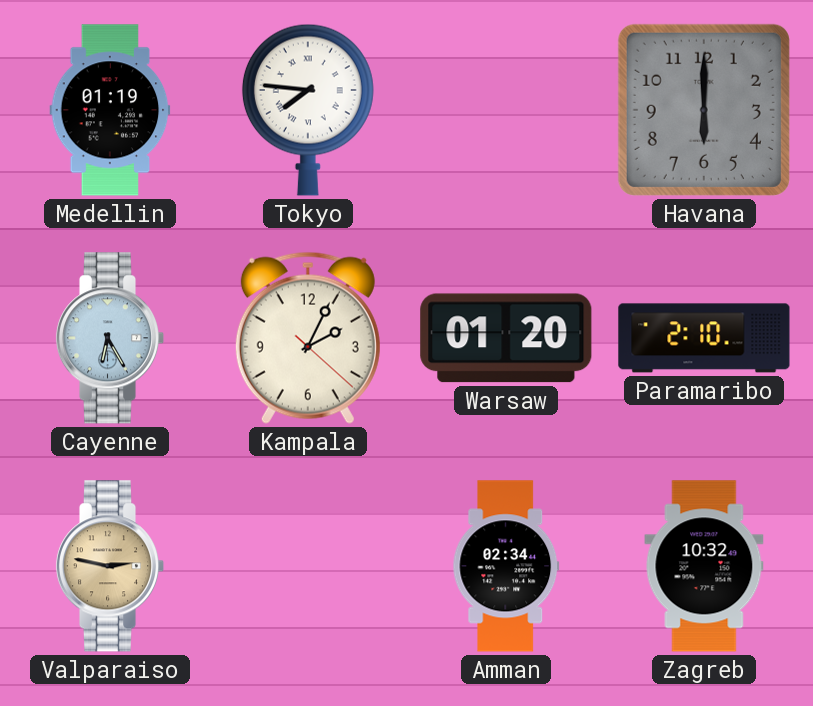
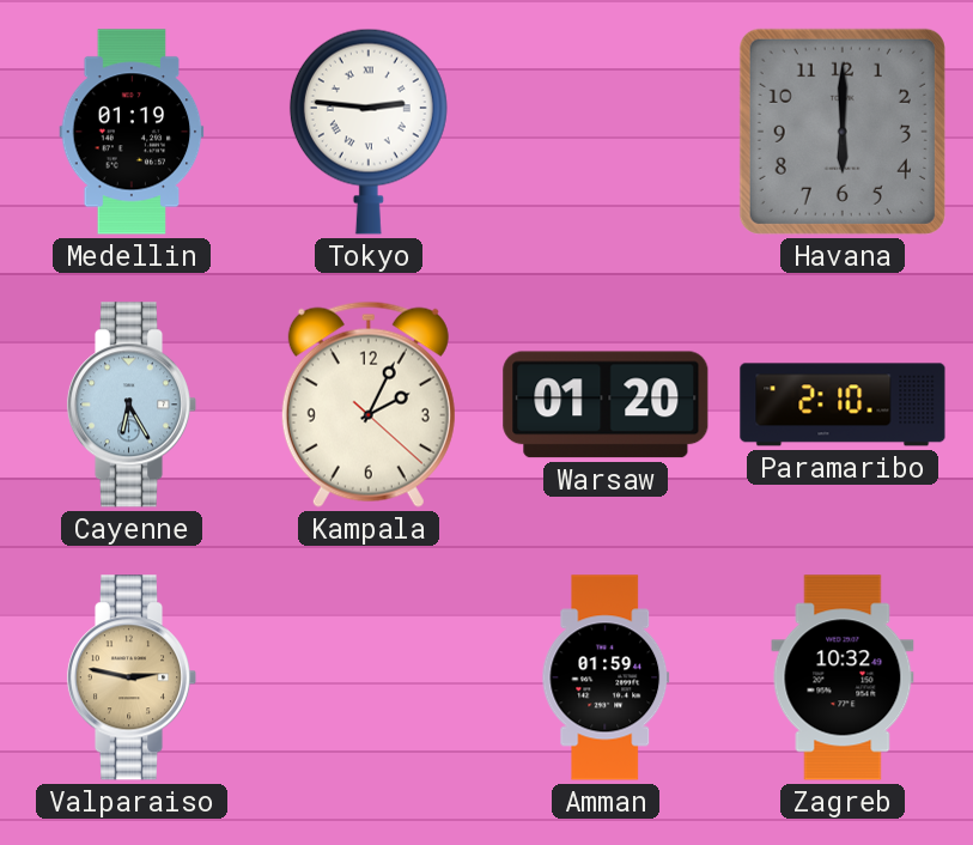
Tokyo: 7:46 -> 2:46
Amman: 02:34 -> 01:59
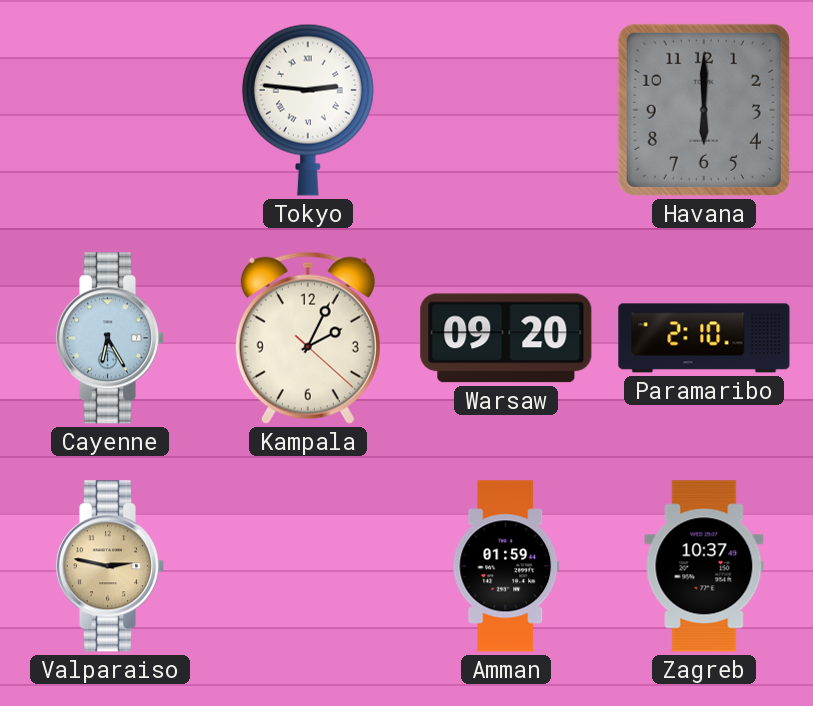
Medellin: 01:19 -> none
Warsaw: 01:20 -> 09:20
Zagreb: 10:32 -> 10:37
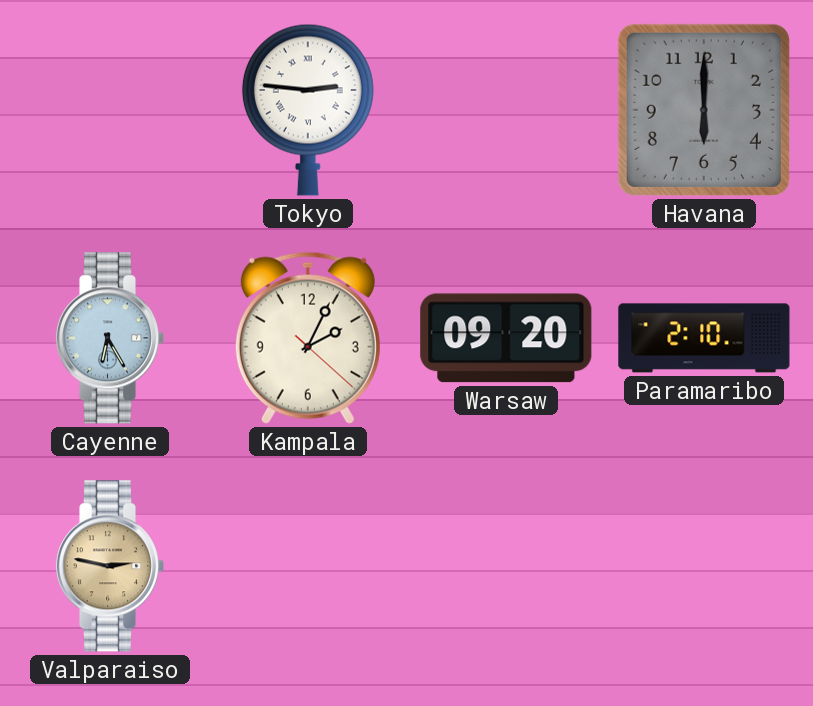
Amman: 01:59 -> none
Zagreb: 10:37 -> none
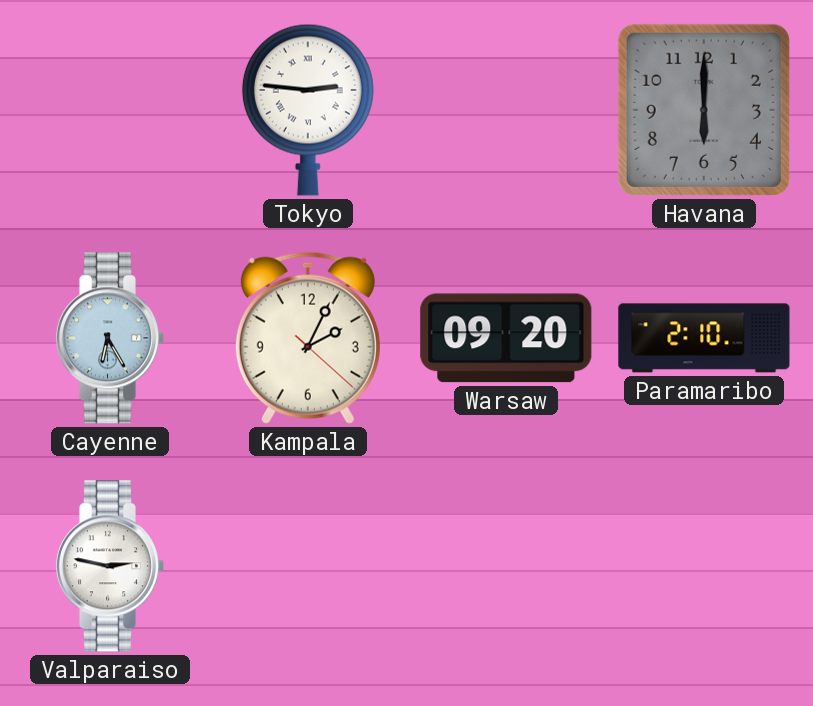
Valparaiso dial: champagne -> white
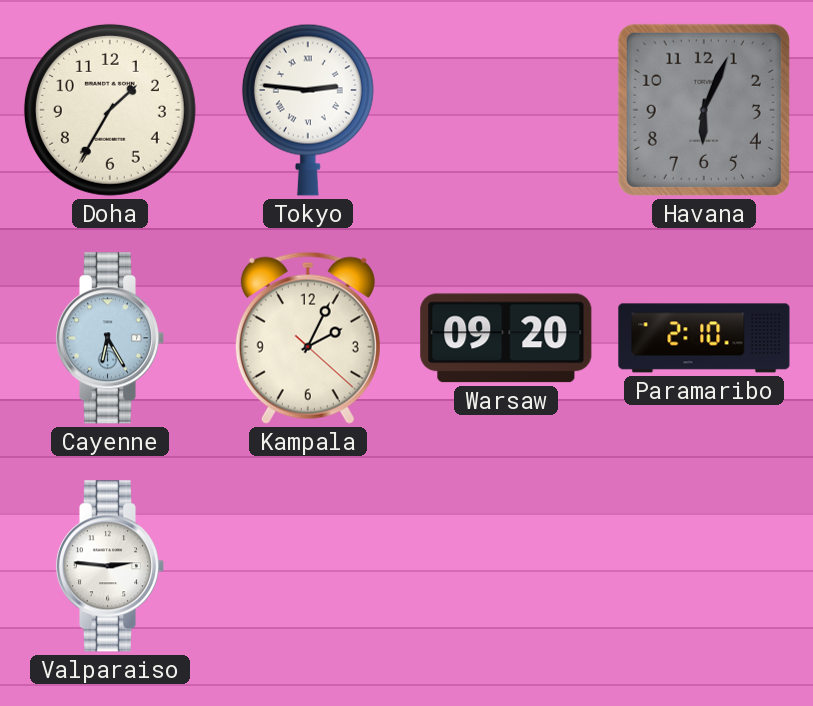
Doha: none -> 1:35
Havana: 6:00 -> 6:04
Valparaiso: 2:47 -> 2:46
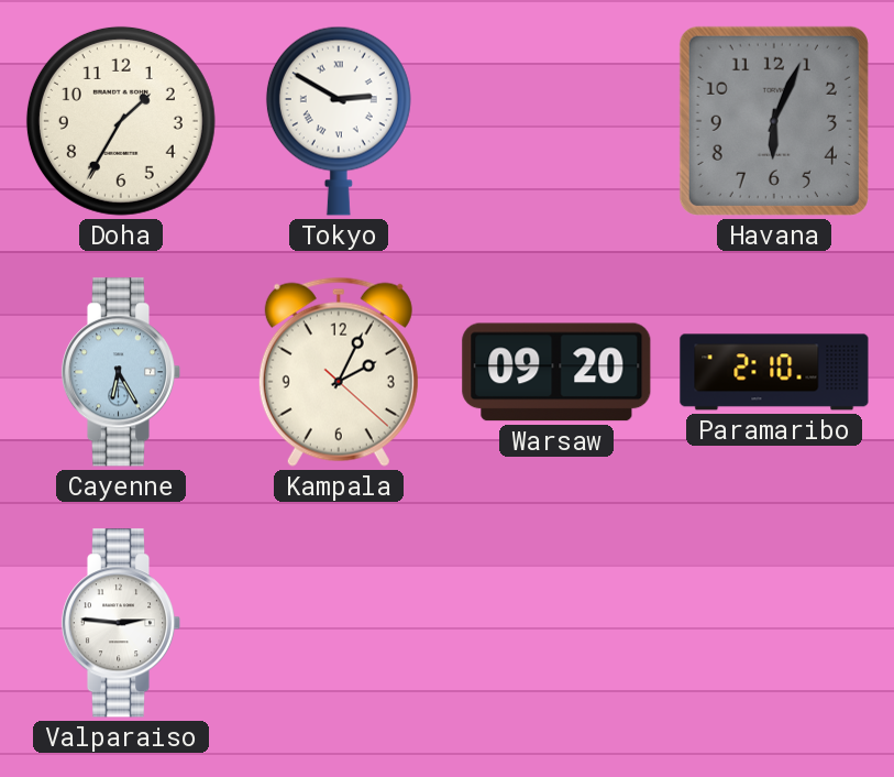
Tokyo: 2:46 -> 2:50
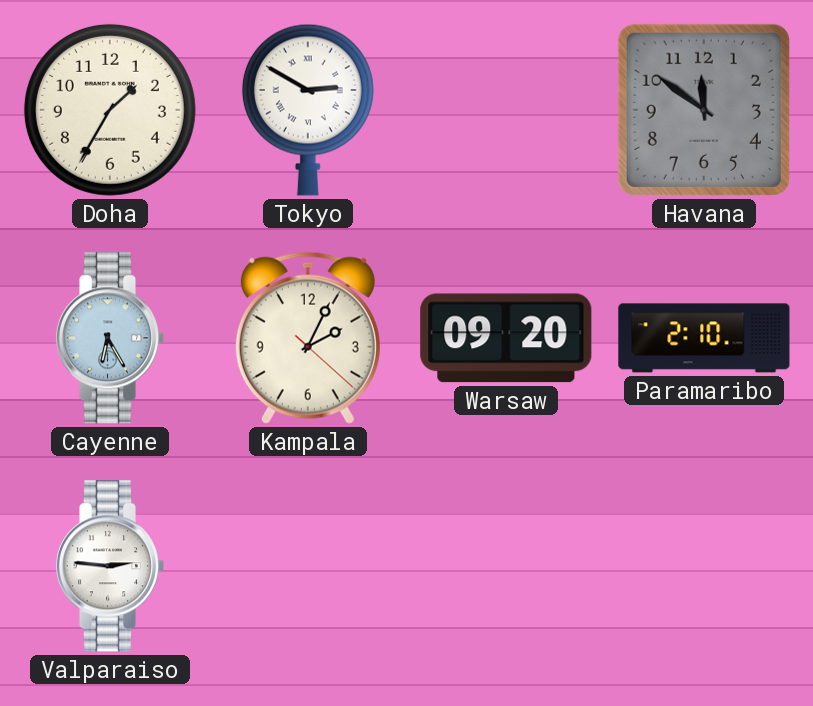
Havana: 6:04 -> 11:51
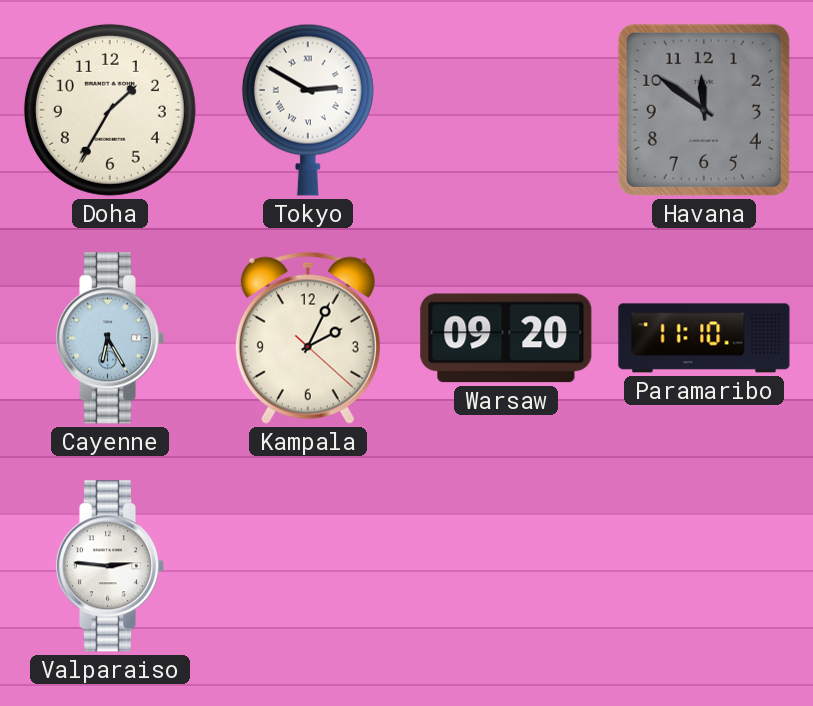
Paramaribo: 2:10 -> 11:10
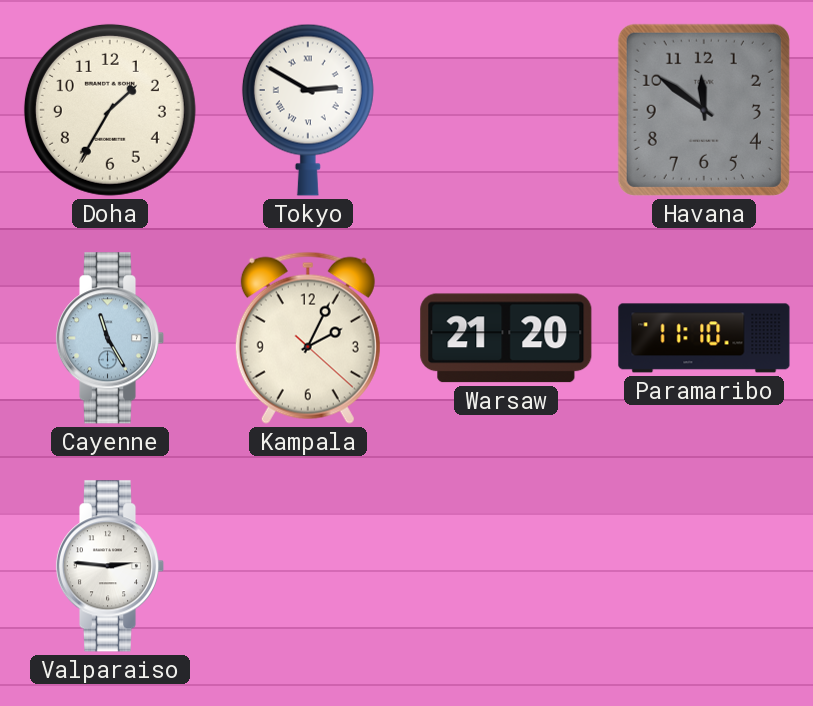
Cayenne: 6:25 -> 11:25
Warsaw: 09:20 -> 21:20
